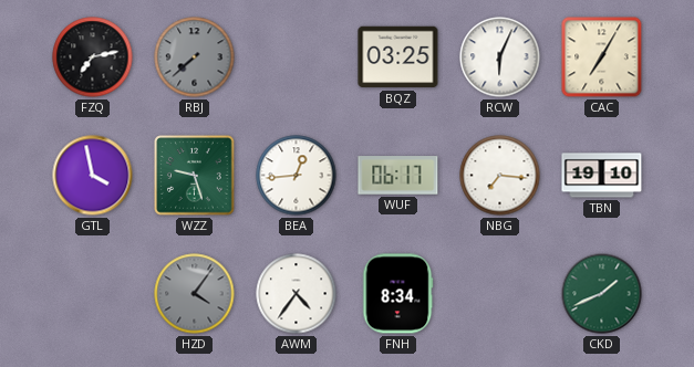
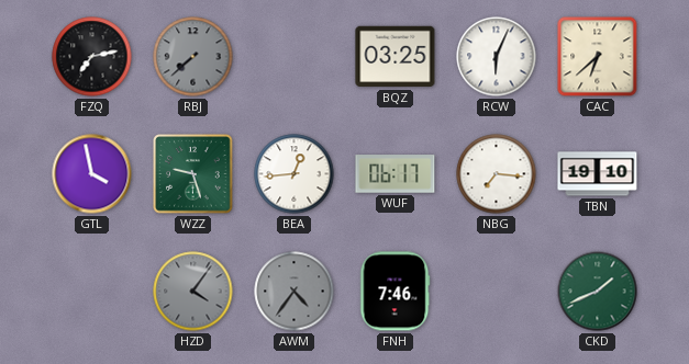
CAC: 7:05 -> 6:38
AWM dial: white -> grey
FNH: 8:34 -> 7:46
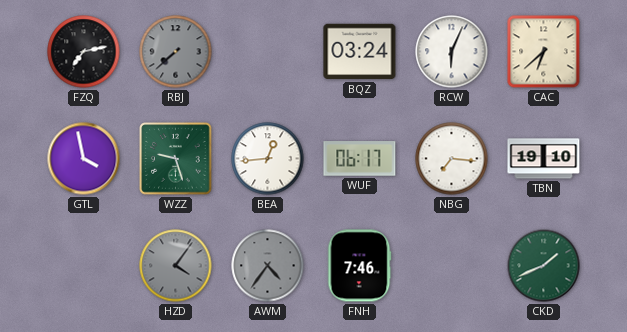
BQZ: 03:25 -> 03:24
